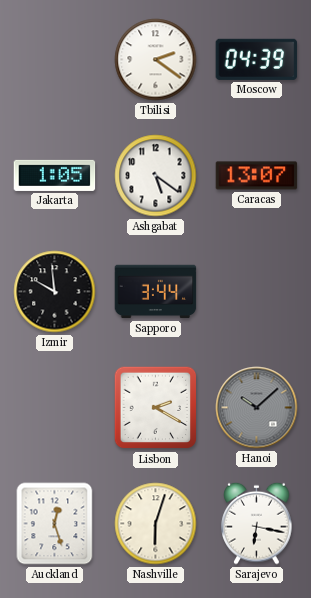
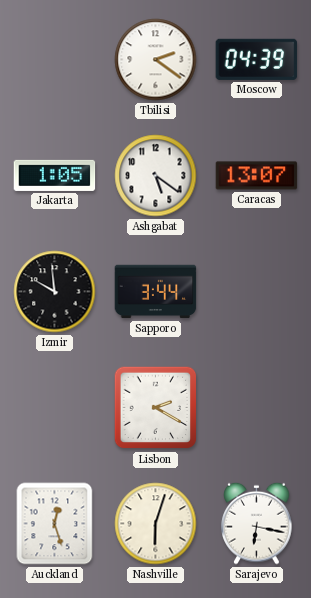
Hanoi: 10:08 -> none
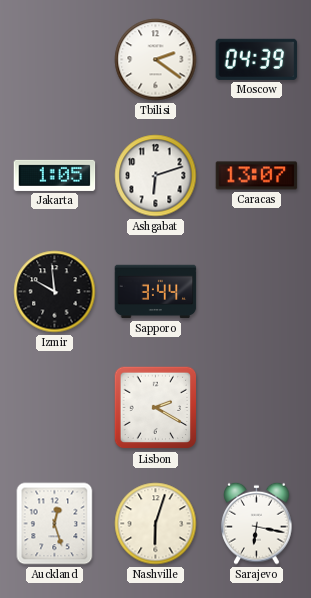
Ashgabat: 5:21 -> 6:12
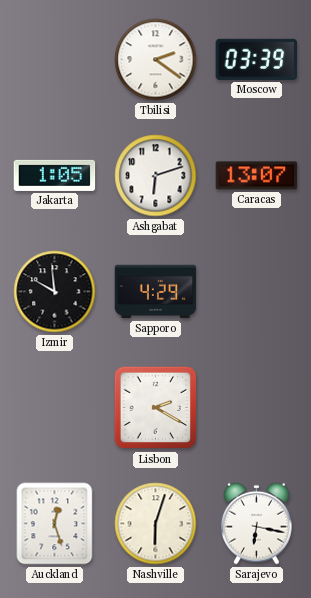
Moscow: 04:39 -> 03:39
Sapporo: 3:44 -> 4:29
